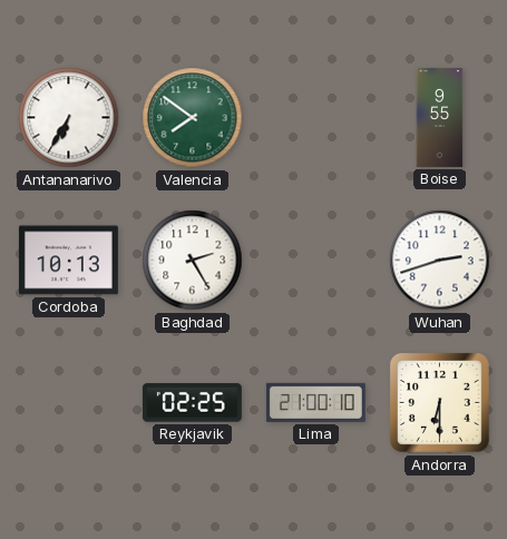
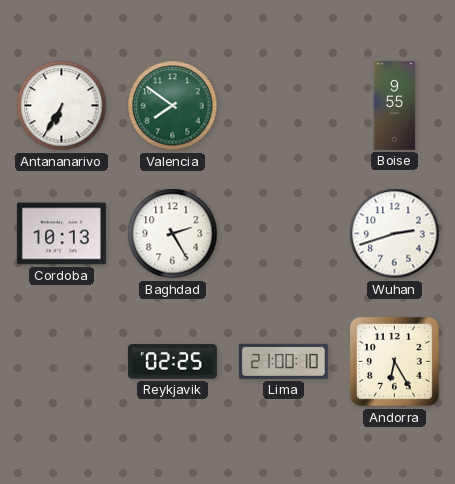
Andorra: 6:30 -> 6:25
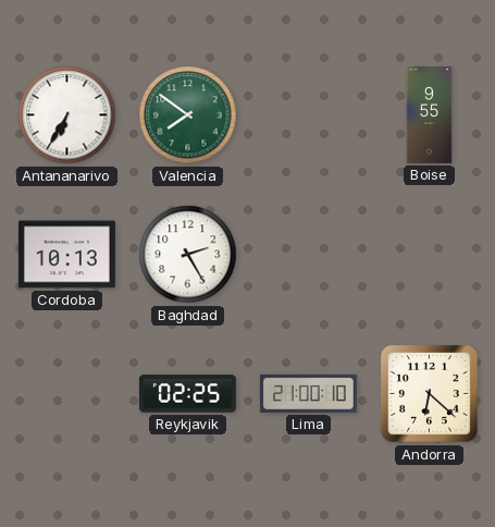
Wuhan: 2:42 -> none
Andorra: 6:25 -> 6:22
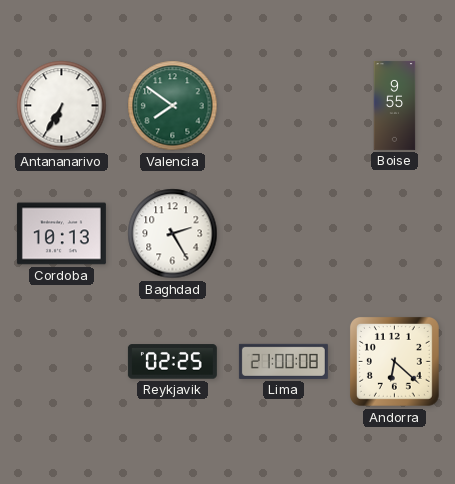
Lima: 21:00:10 -> 21:00:08
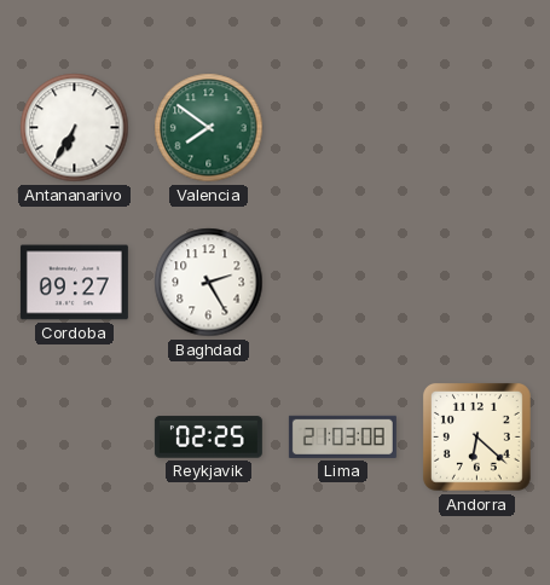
Boise: 9:55 -> none
Cordoba: 10:13 -> 09:27
Lima: 21:00 -> 21:03
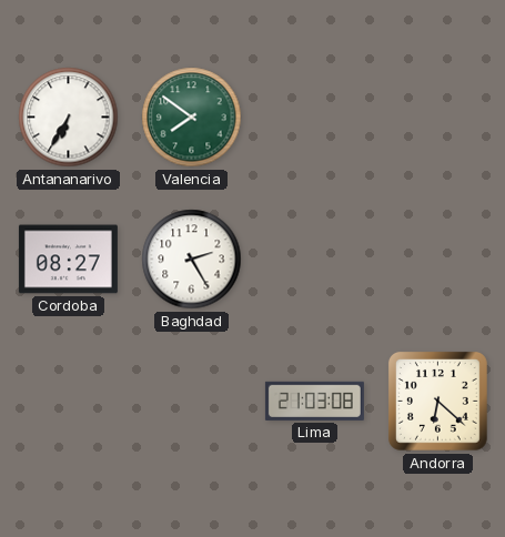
Cordoba: 09:27 -> 08:27
Reykjavik: 02:25 -> none
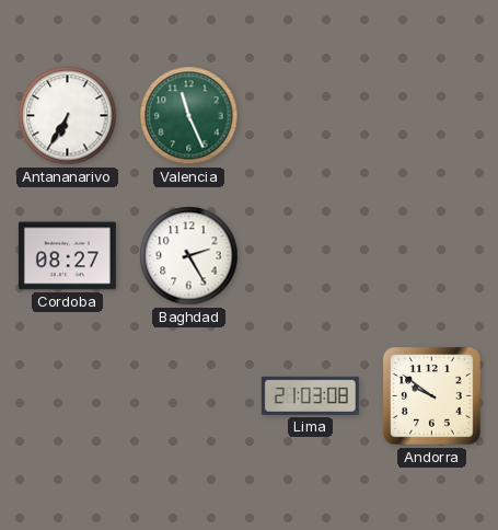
Valencia: 7:51 -> 11:26
Andorra: 6:22 -> 9:51
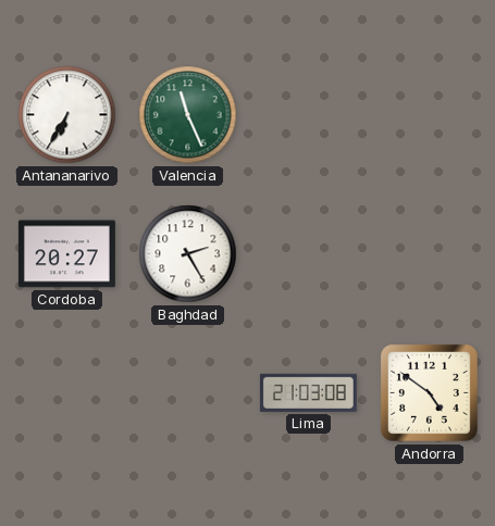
Cordoba: 08:27 -> 20:27
Andorra: 9:51 -> 4:51
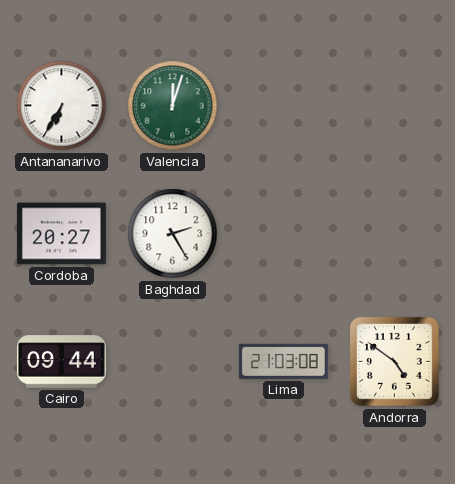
Valencia: 11:26 -> 12:03
Cairo: none -> 09:44
